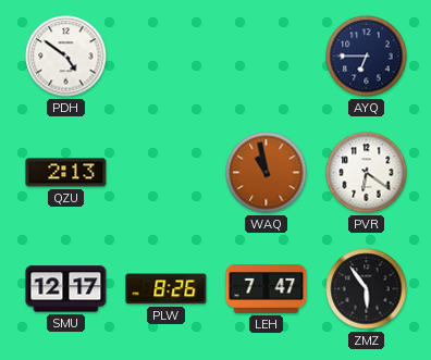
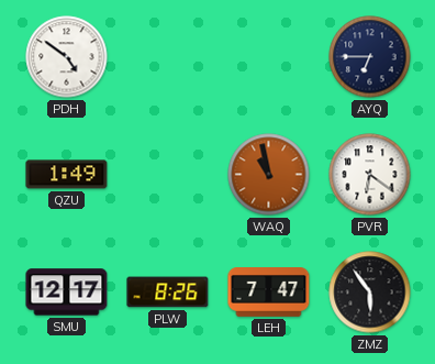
QZU: 2:13 -> 1:49
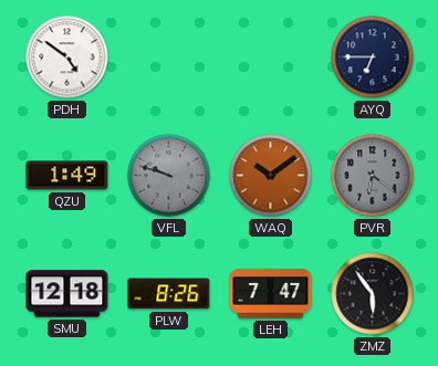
VFL: none -> 9:48
WAQ: 10:58 -> 10:09
PVR dial: white -> grey
SMU: 12:17 -> 12:18
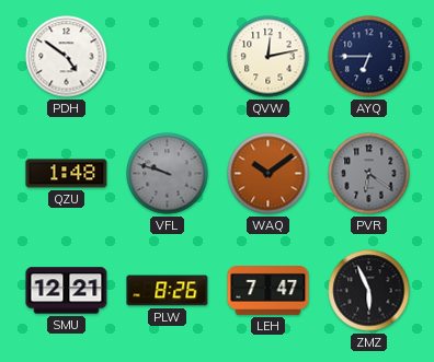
QVW: none -> 12:13
QZU: 1:49 -> 1:48
SMU: 12:18 -> 12:21
ZMZ: 5:54 -> 5:56
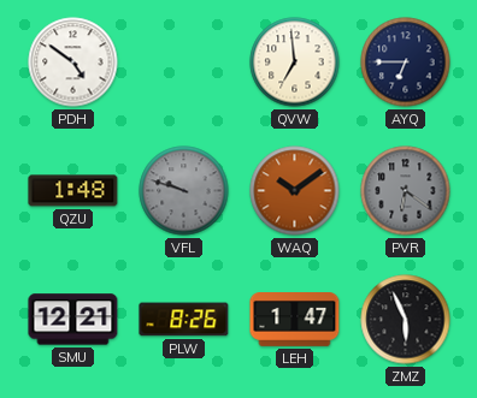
QVW: 12:13 -> 6:59
LEH: 7:47 -> 1:47
